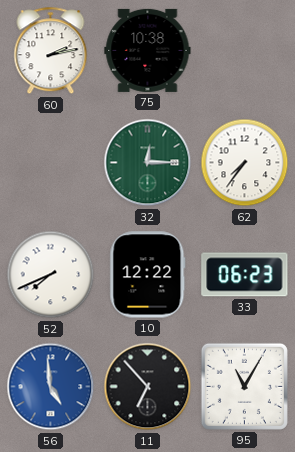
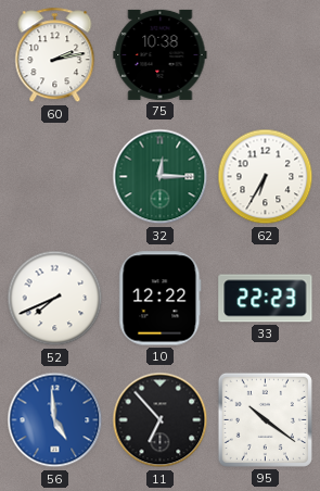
62: 7:36 -> 6:35
33: 06:23 -> 22:23
95: 11:05 -> 10:21
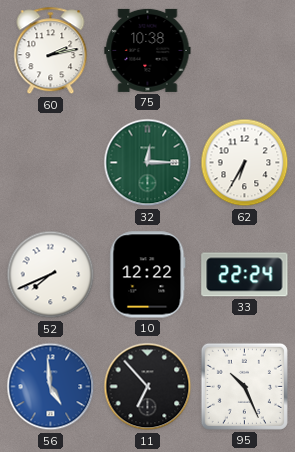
33: 22:23 -> 22:24
95: 10:21 -> 10:26
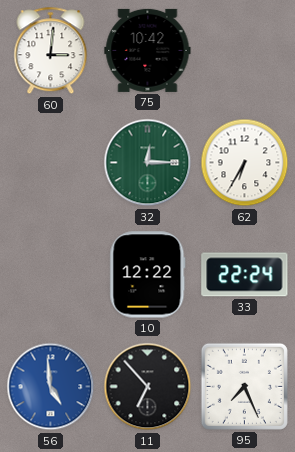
60: 2:13 -> 3:01
75: 10:38 -> 10:42
52: 7:41 -> none
95: 10:26 -> 7:26
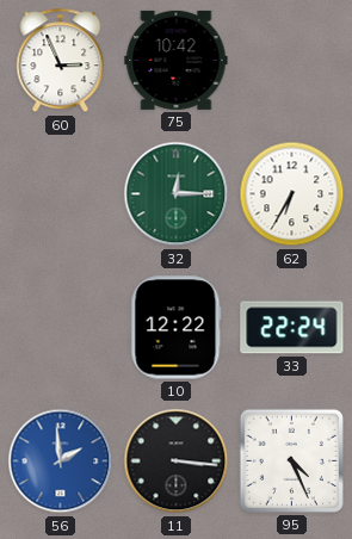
60: 3:01 -> 2:56
56: 4:59 -> 1:59
11: 6:53 -> 3:16
95: 7:26 -> 4:26
